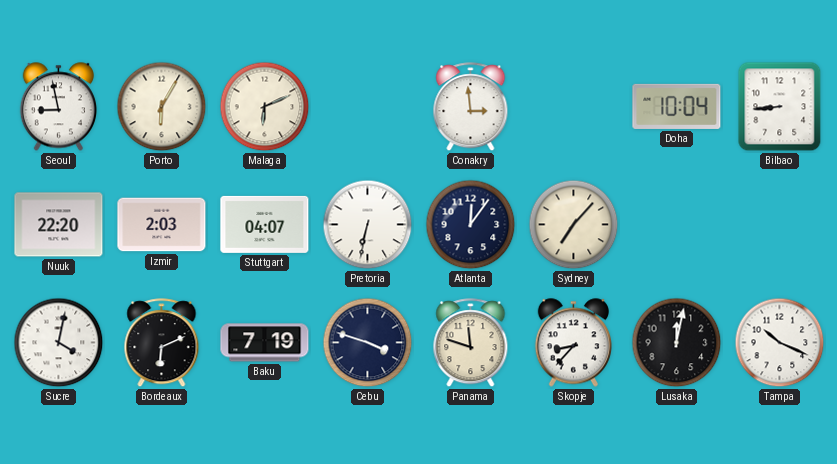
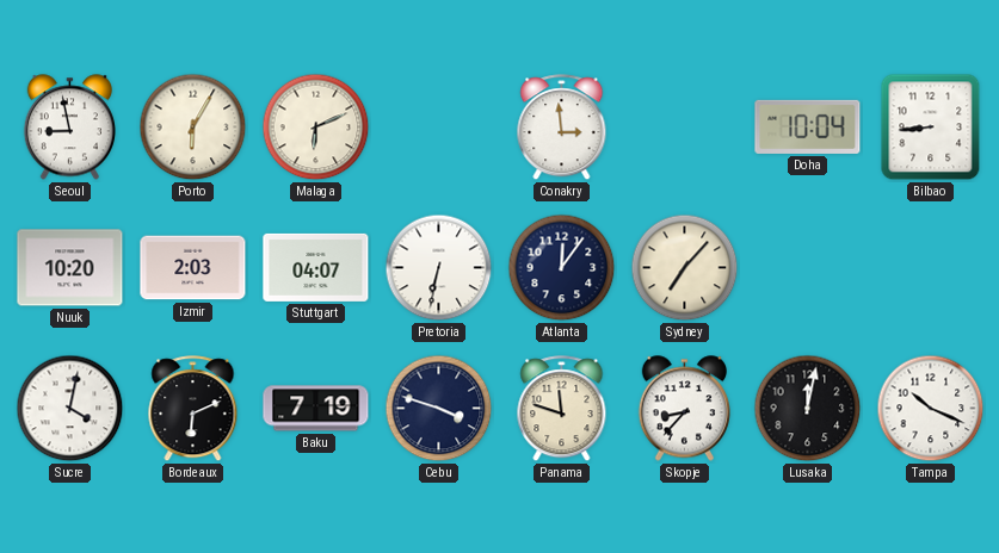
Nuuk: 22:20 -> 10:20
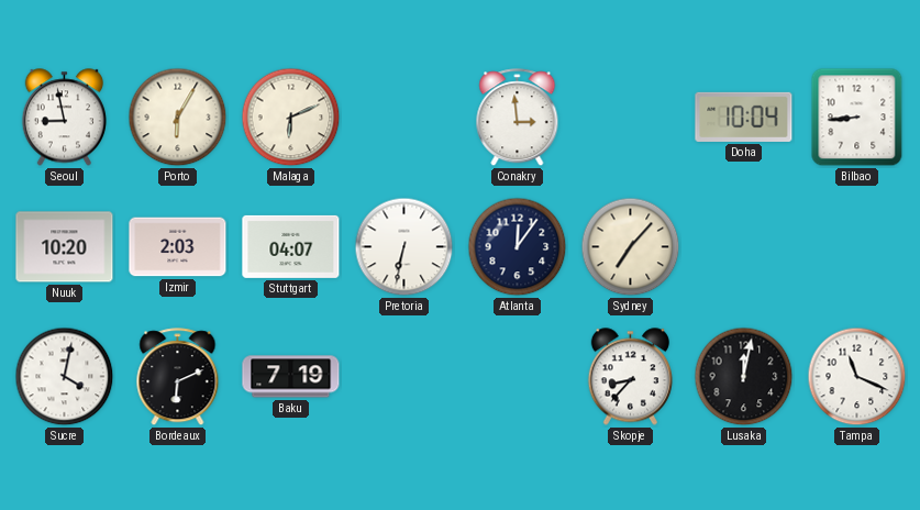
Cebu: 3:48 -> none
Panama: 11:48 -> none
Tampa: 10:19 -> 11:19
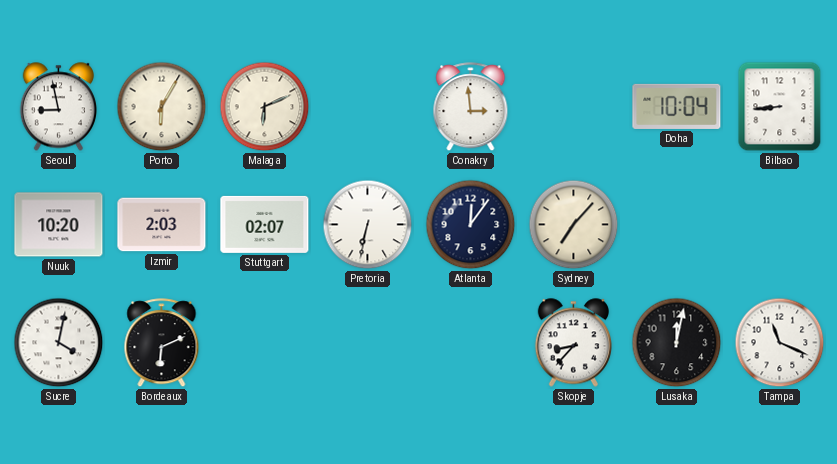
Stuttgart: 04:07 -> 02:07
Baku: 7:19 -> none
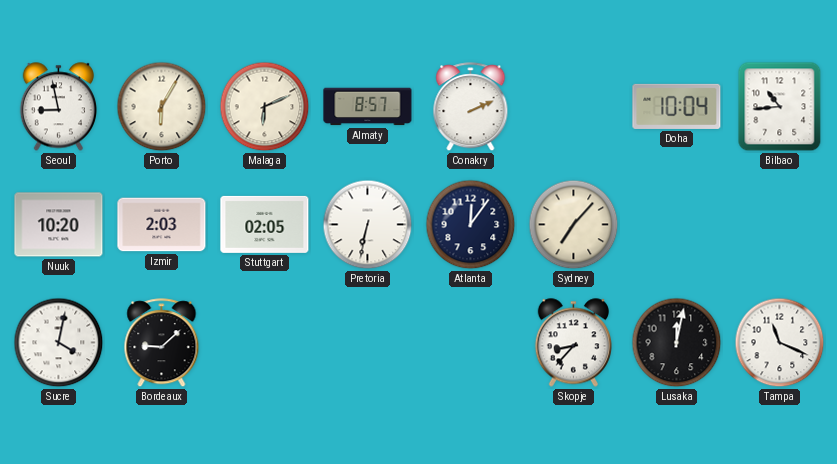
Almaty: none -> 8:57
Conakry: 2:59 -> 2:11
Bilbao: 8:44 -> 10:44
Stuttgart: 02:07 -> 02:05
Bordeaux: 6:11 -> 9:08
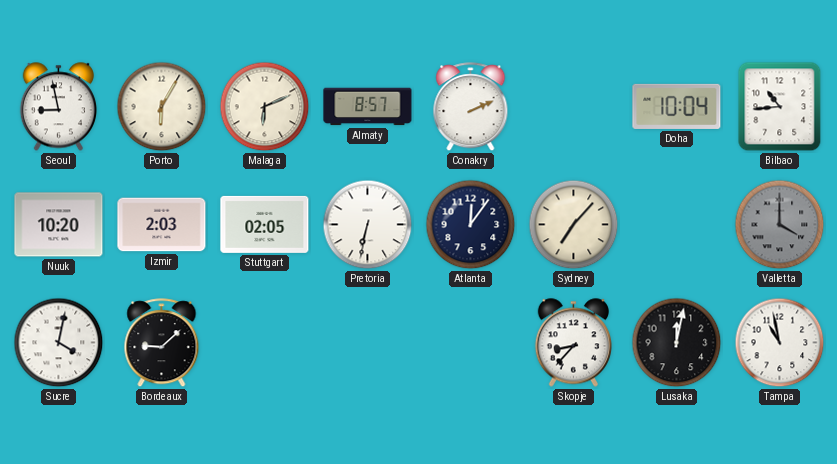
Valletta: none -> 4:00
Tampa: 11:19 -> 10:58
